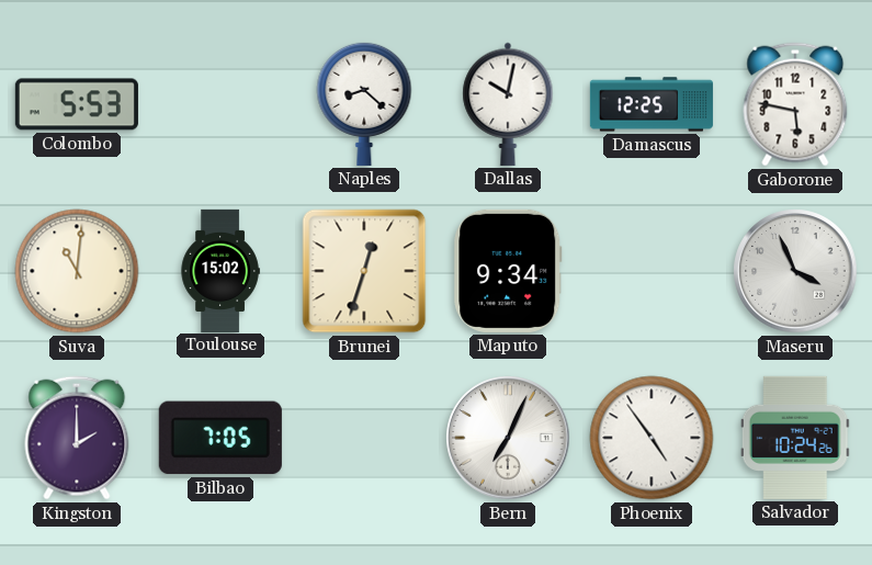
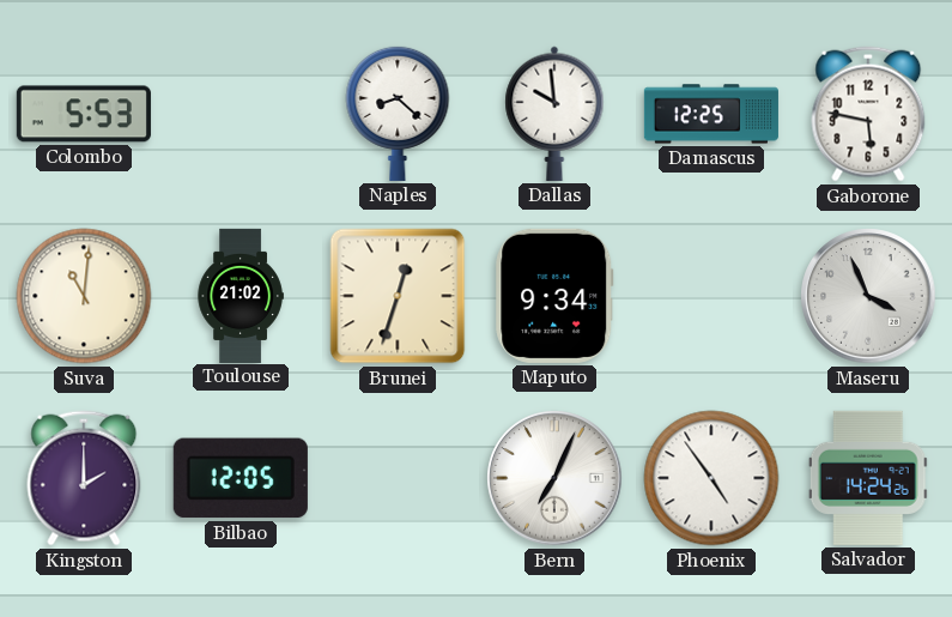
Dallas: 10:02 -> 9:59
Toulouse: 15:02 -> 21:02
Bilbao: 7:05 -> 12:05
Salvador: 10:24 -> 14:24
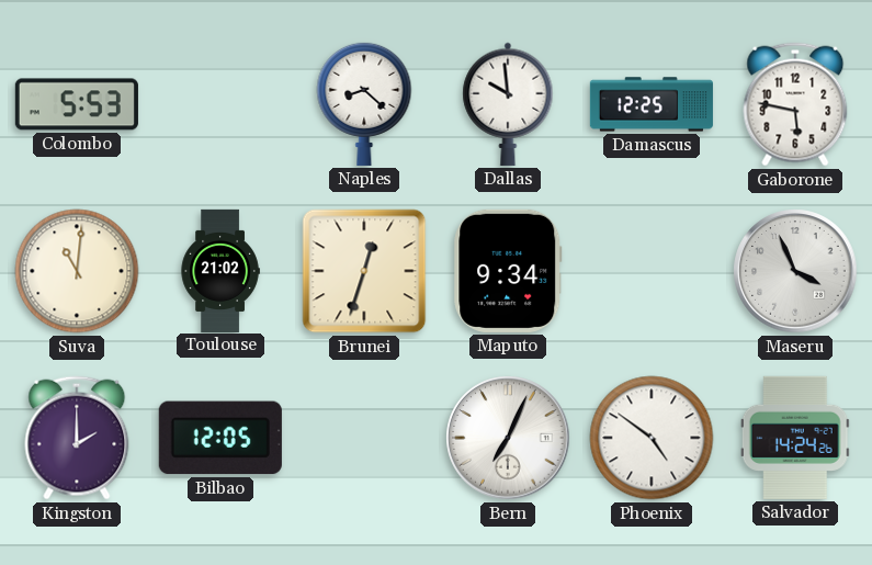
Phoenix: 4:54 -> 4:51
